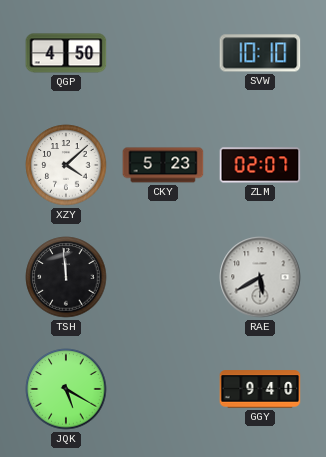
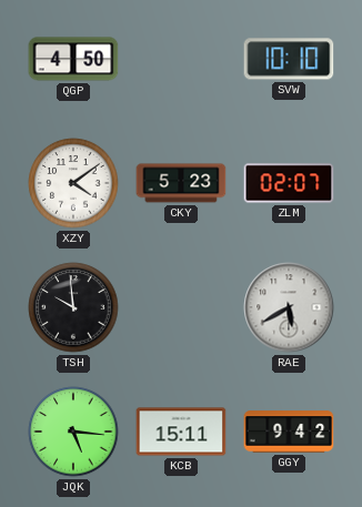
XZY: 4:08 -> 4:09
TSH: 11:59 -> 9:59
JQK: 5:20 -> 5:16
KCB: none -> 15:11
GGY: 9:40 -> 9:42
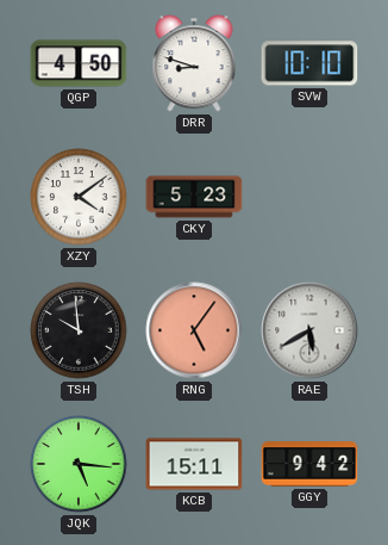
DRR: none -> 8:48
ZLM: 02:07 -> none
RNG: none -> 5:06
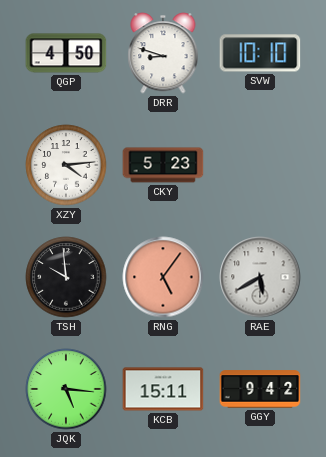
XZY: 4:09 -> 4:14
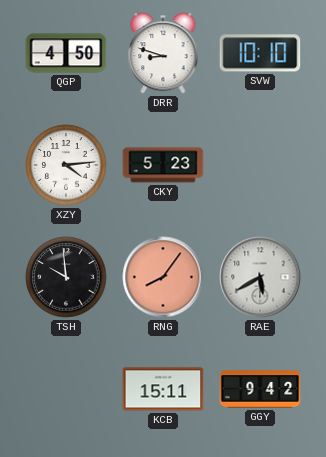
RNG: 5:06 -> 8:06
JQK: 5:16 -> none
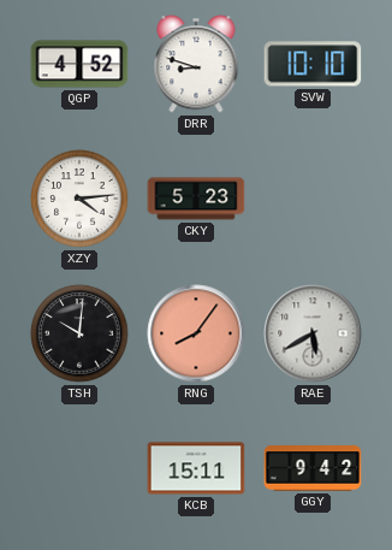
QGP: 4:50 -> 4:52
TSH: 9:59 -> 10:01
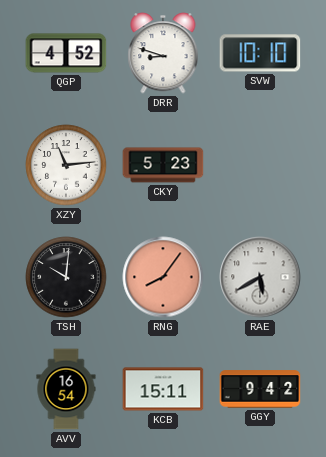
XZY: 4:14 -> 11:14
AVV: none -> 16:54
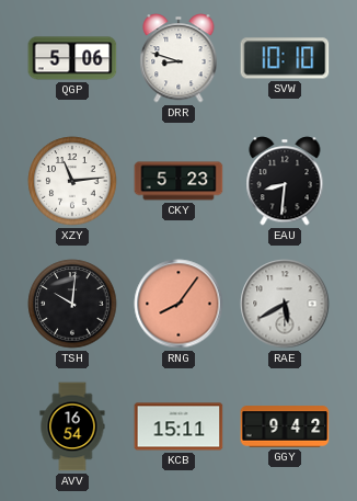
QGP: 4:52 -> 5:06
EAU: none -> 8:31
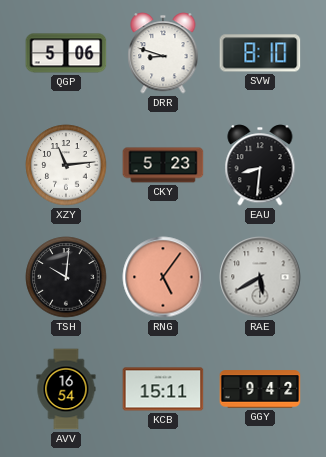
SVW: 10:10 -> 8:10
RNG: 8:06 -> 5:06
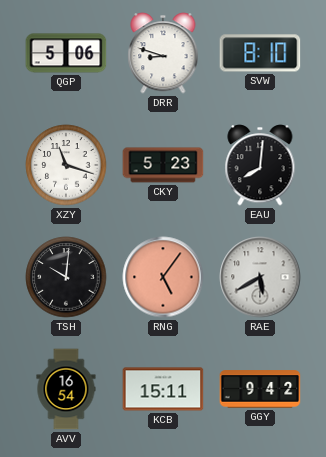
XZY: 11:14 -> 11:18
EAU: 8:31 -> 8:01
